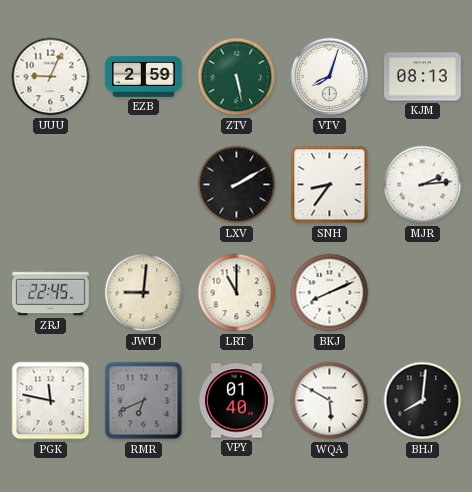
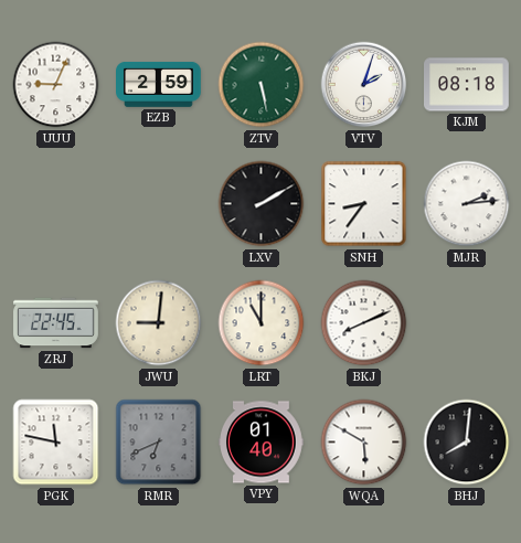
VTV: 8:03 -> 2:03
KJM: 08:13 -> 08:18
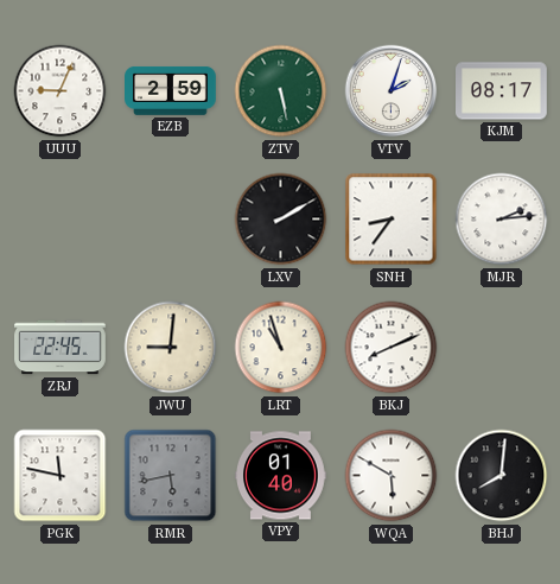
KJM: 08:18 -> 08:17
LRT: 11:00 -> 10:57
RMR: 6:41 -> 5:43
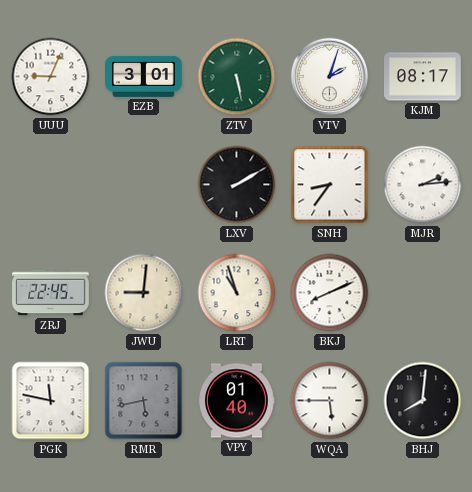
EZB: 2:59 -> 3:01
WQA: 5:50 -> 5:45
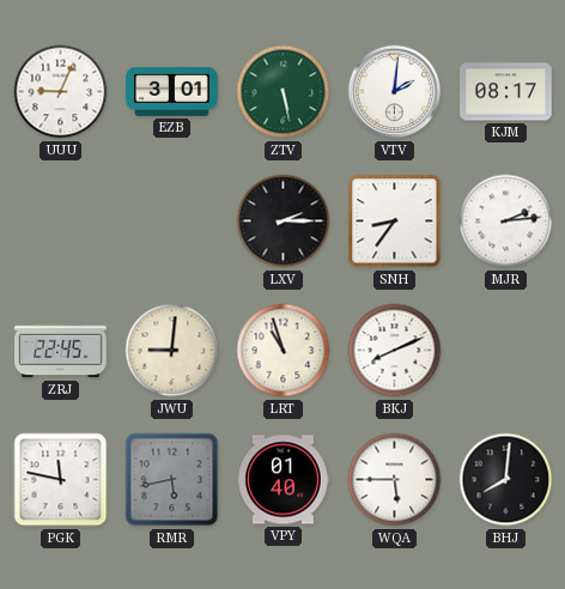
VTV: 2:03 -> 2:01
LXV: 2:10 -> 2:15
